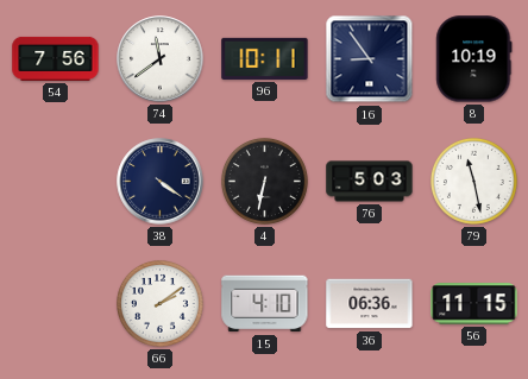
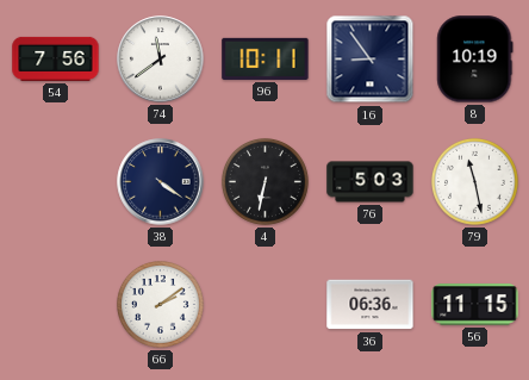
15: 4:10 -> none
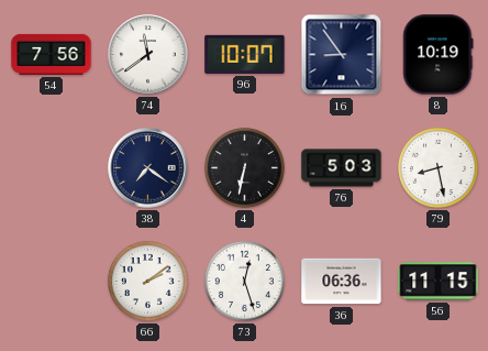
96: 10:11 -> 10:07
38: 4:21 -> 7:21
79: 11:28 -> 8:28
73: none -> 12:27
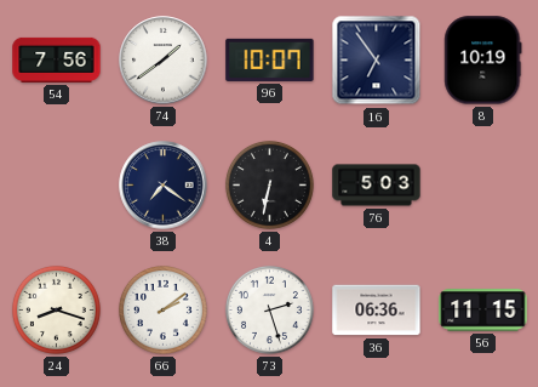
74: 11:39 -> 1:39
16: 8:54 -> 6:54
79: 8:28 -> none
24: none -> 8:18
73: 12:27 -> 2:27
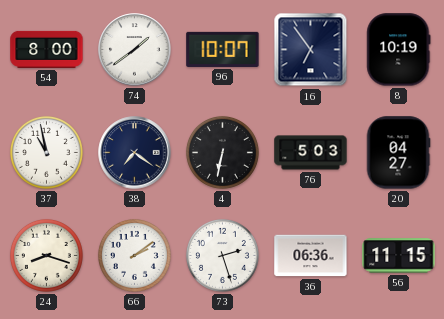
54: 7:56 -> 8:00
37: none -> 10:58
20: none -> 04:27
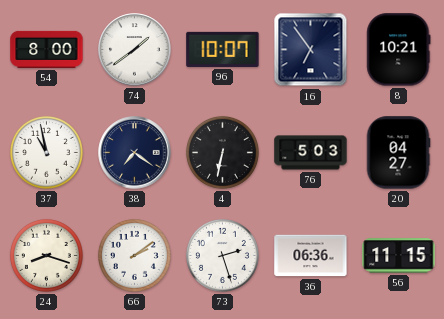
8: 10:19 -> 10:21
